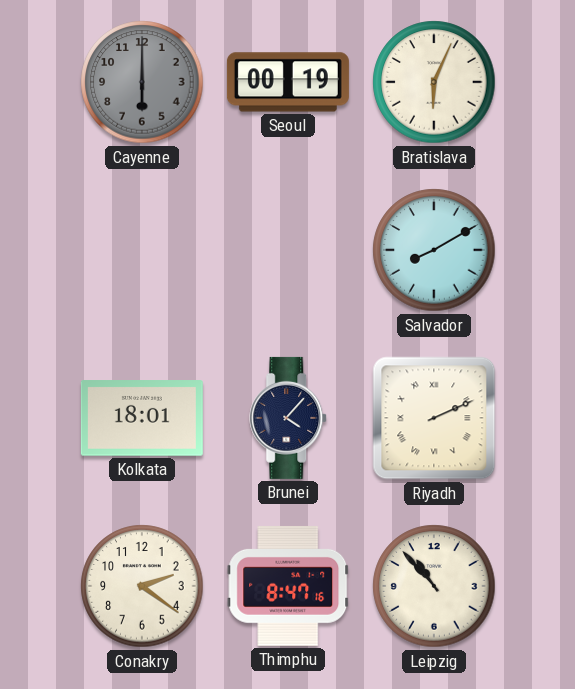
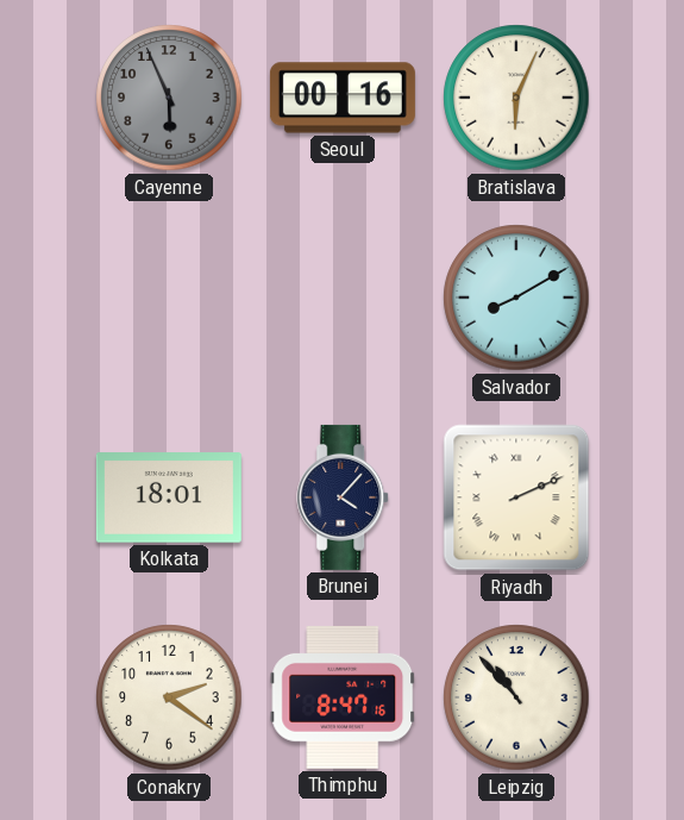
Cayenne: 6:00 -> 5:56
Seoul: 00:19 -> 00:16
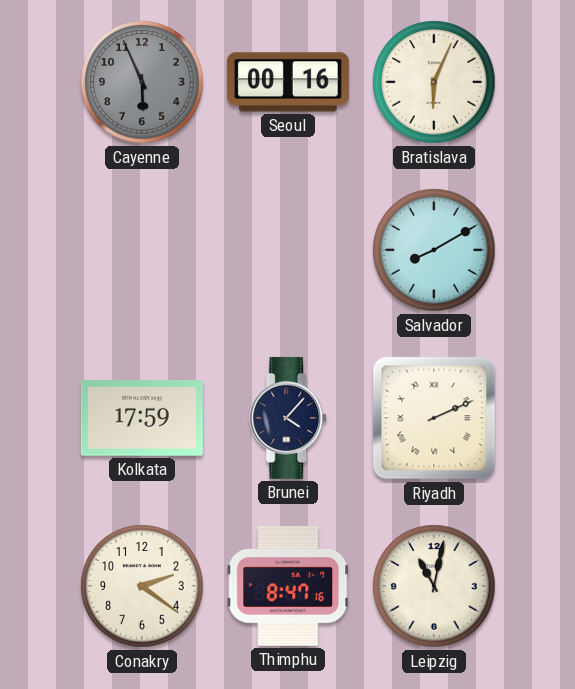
Kolkata: 18:01 -> 17:59
Leipzig: 10:53 -> 11:02
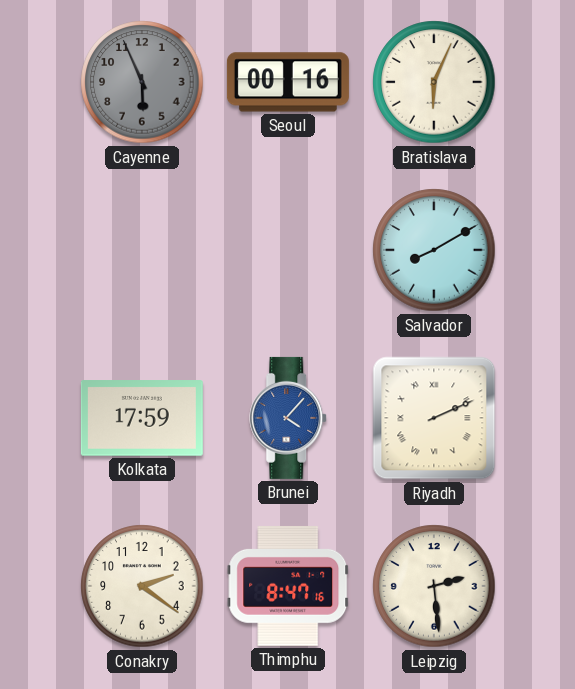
Brunei dial: navy -> blue
Leipzig: 11:02 -> 2:29
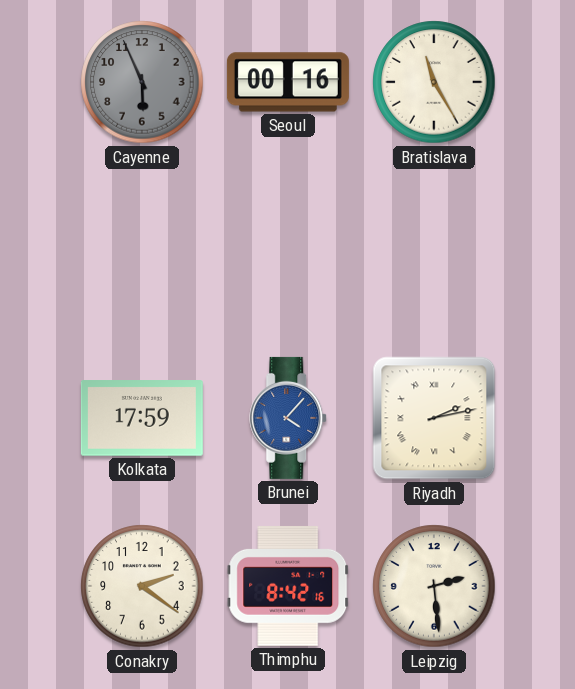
Bratislava: 6:04 -> 11:25
Salvador: 8:10 -> none
Riyadh: 2:11 -> 2:13
Thimphu: 8:47 -> 8:42
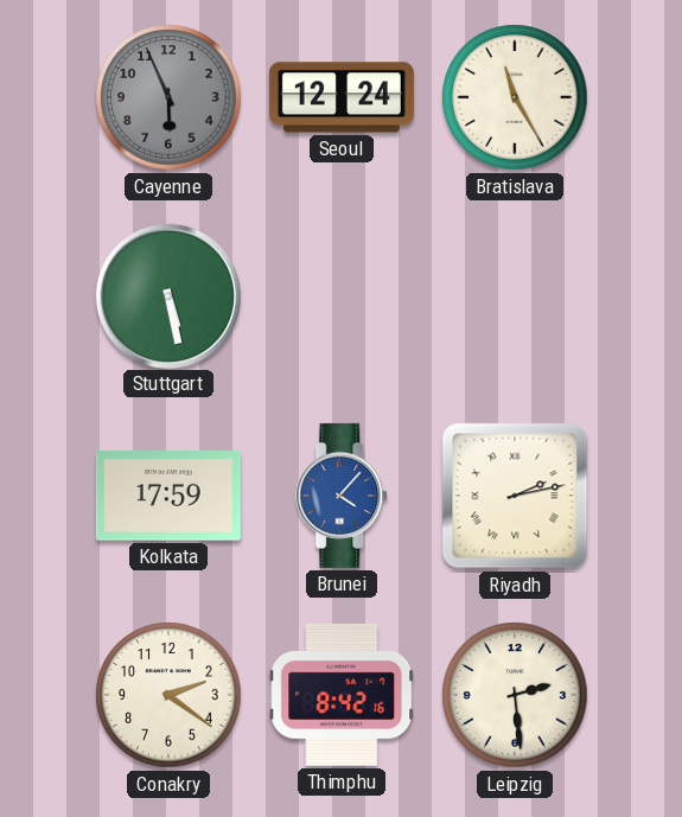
Seoul: 00:16 -> 12:24
Stuttgart: none -> 5:28
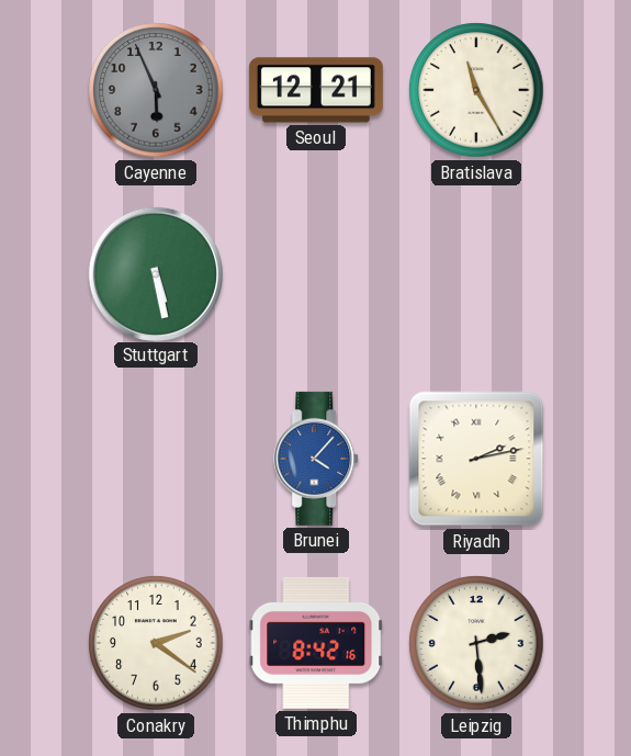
Seoul: 12:24 -> 12:21
Kolkata: 17:59 -> none
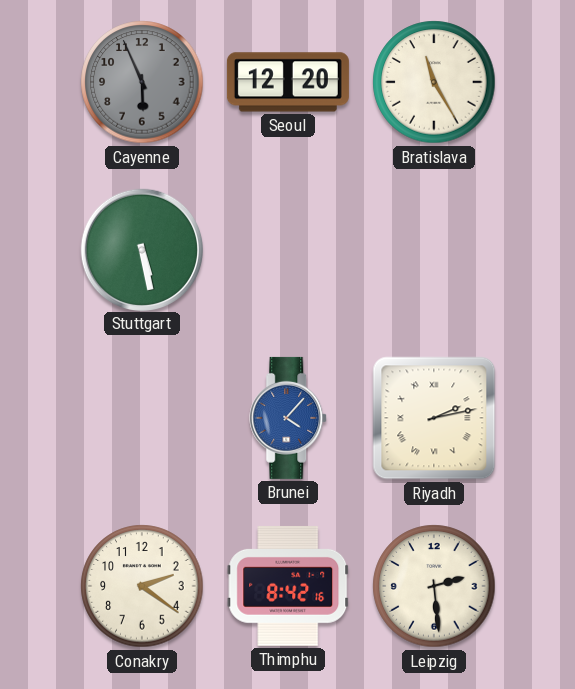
Seoul: 12:21 -> 12:20
